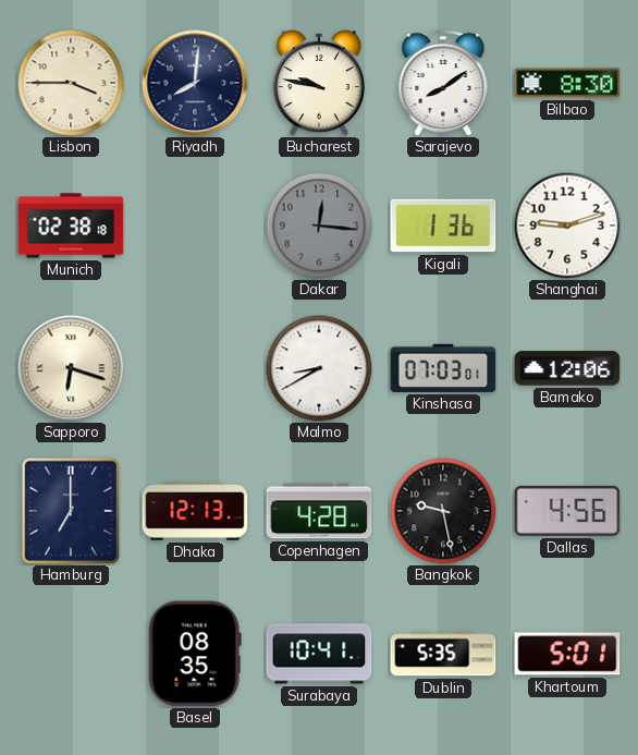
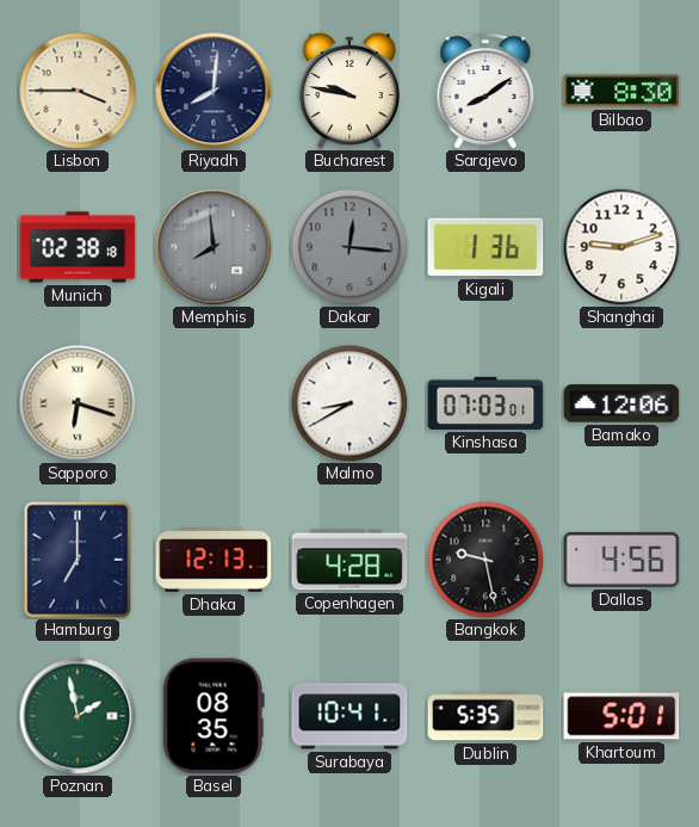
Memphis: none -> 7:59
Poznan: none -> 1:58
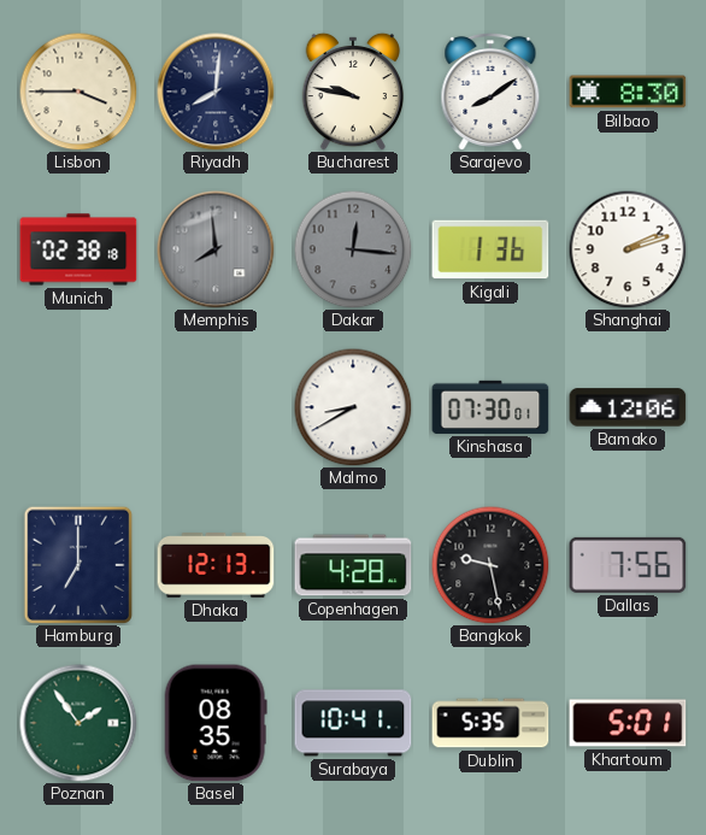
Shanghai: 9:12 -> 2:12
Sapporo: 6:18 -> none
Kinshasa: 07:03 -> 07:30
Dallas: 4:56 -> 7:56
Poznan: 1:58 -> 1:54
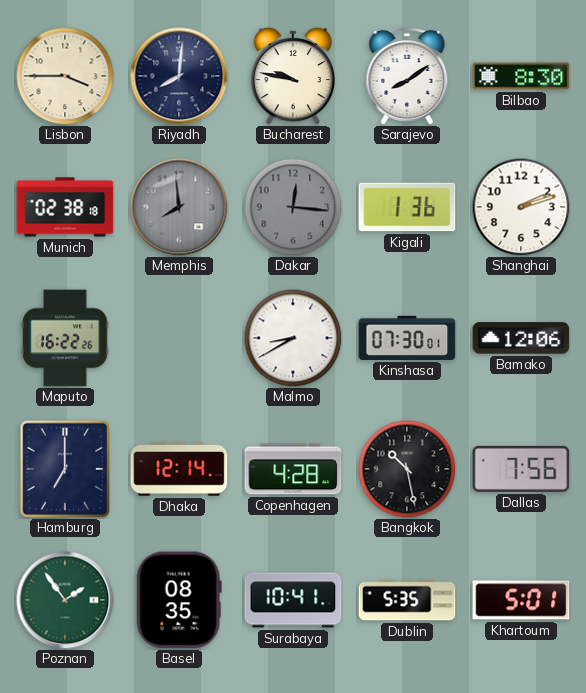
Maputo: none -> 16:22
Dhaka: 12:13 -> 12:14
Bangkok: 9:28 -> 10:28
